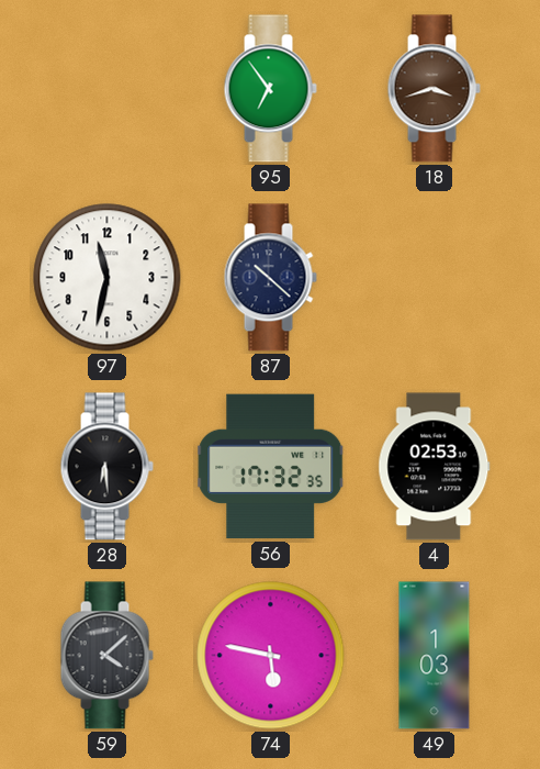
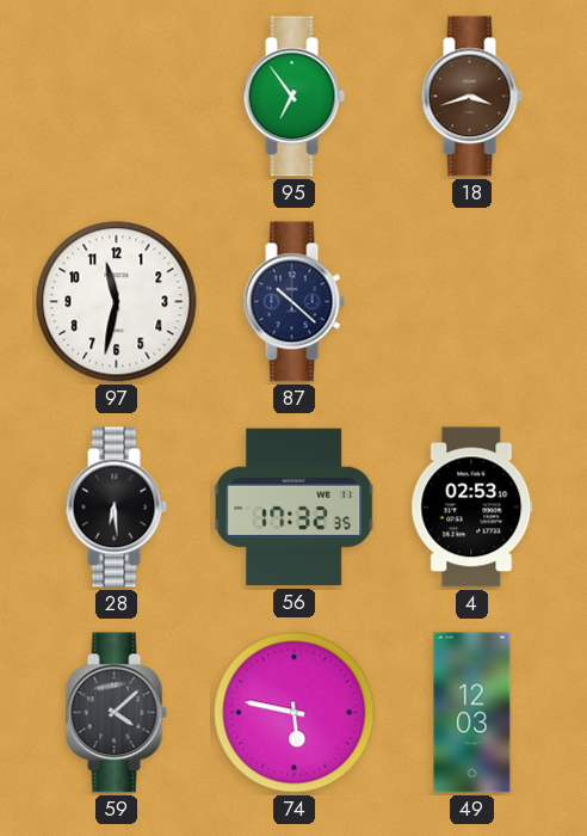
49: 1:03 -> 12:03
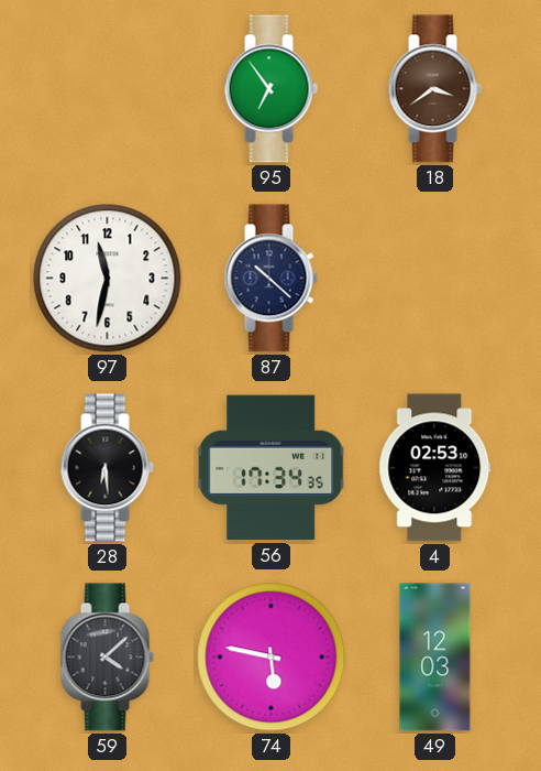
18: 3:42 -> 3:39
56: 17:32 -> 17:34
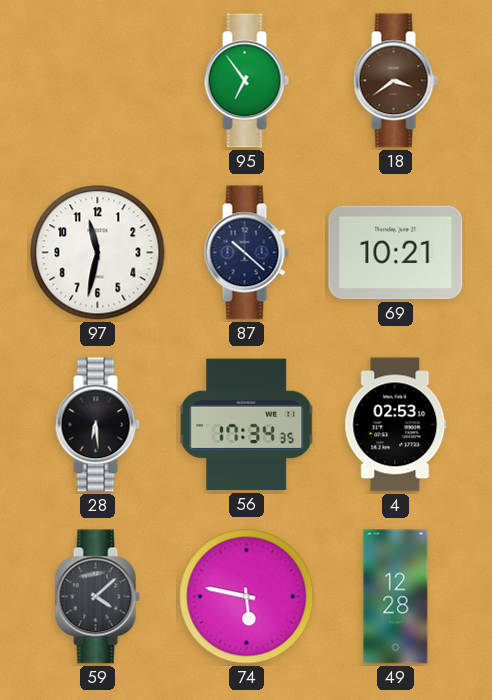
69: none -> 10:21
49: 12:03 -> 12:28
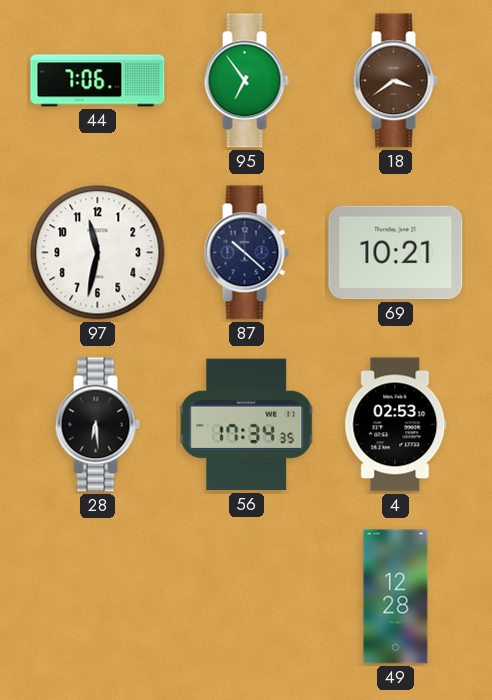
44: none -> 7:06
59: 4:08 -> none
74: 5:47 -> none
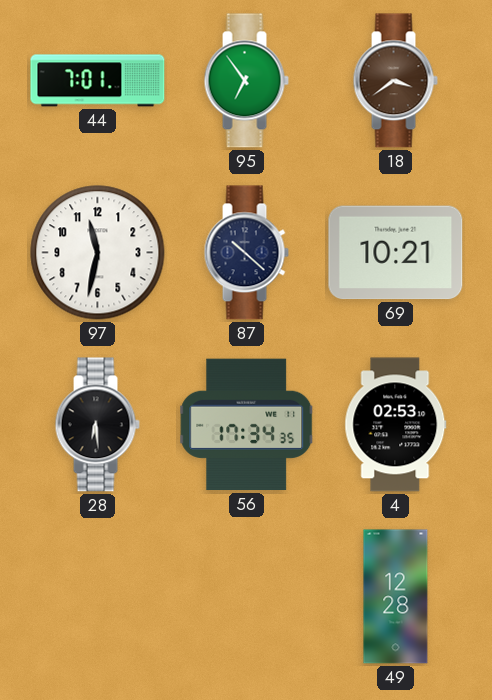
44: 7:06 -> 7:01
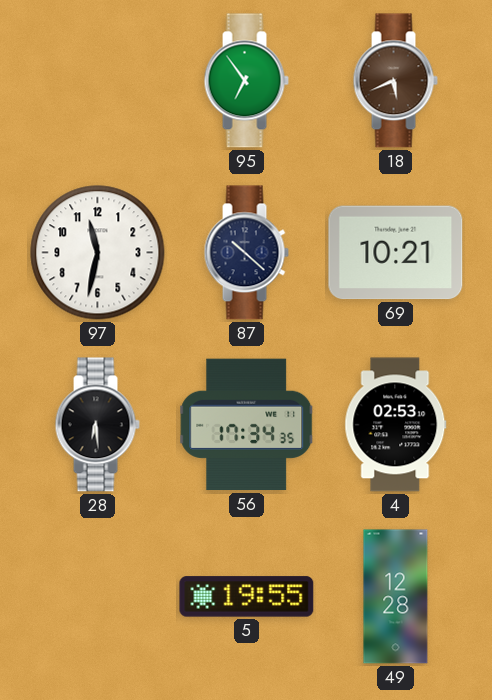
44: 7:01 -> none
18: 3:39 -> 5:41
5: none -> 19:55
